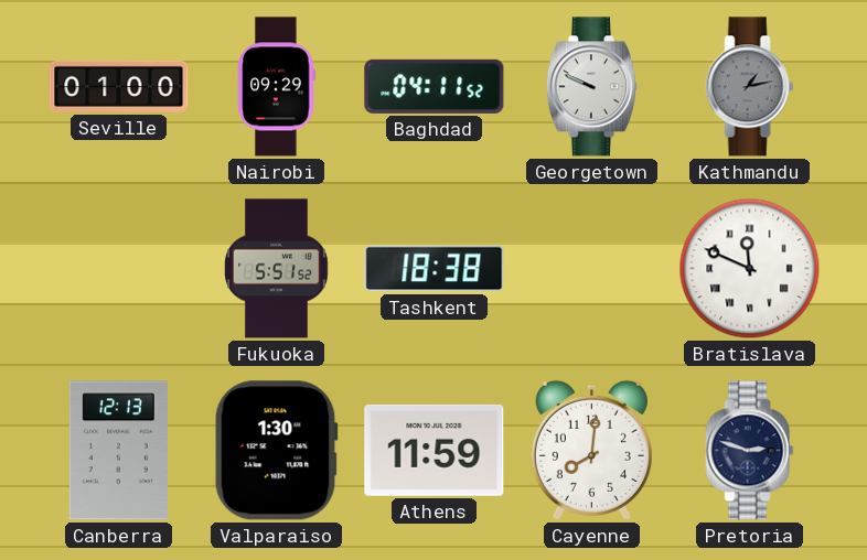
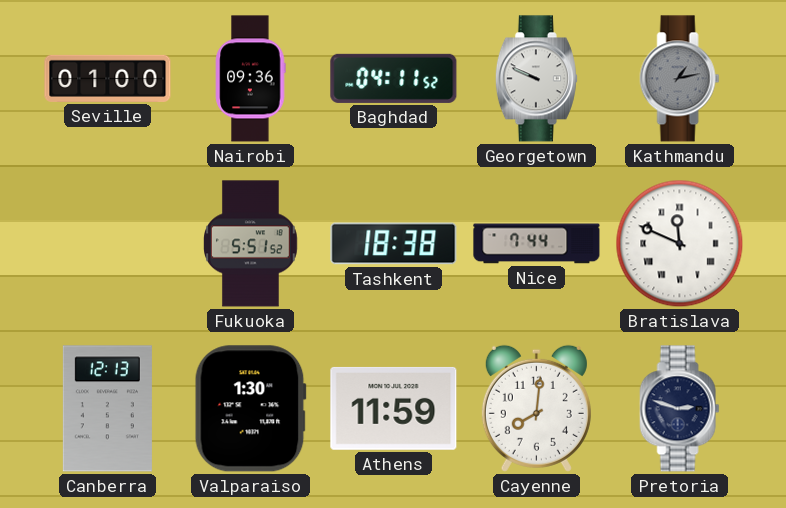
Nairobi: 09:29 -> 09:36
Nice: none -> 7:44
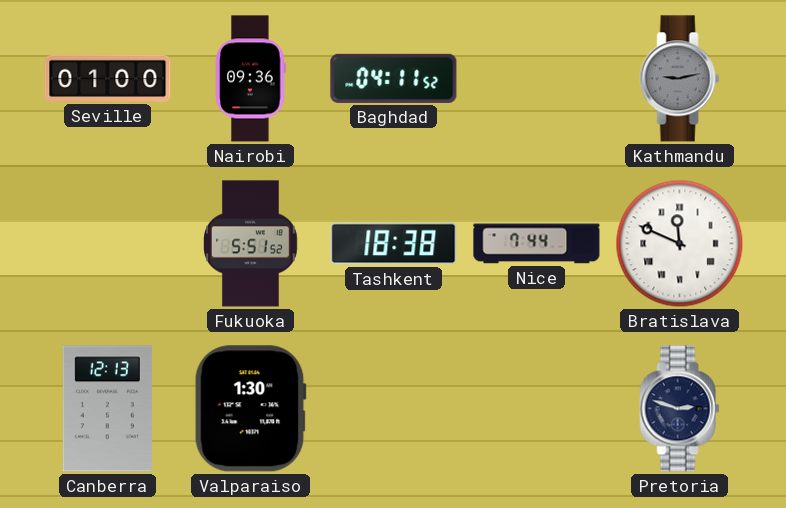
Georgetown: 9:49 -> none
Kathmandu: 1:13 -> 9:13
Athens: 11:59 -> none
Cayenne: 8:01 -> none
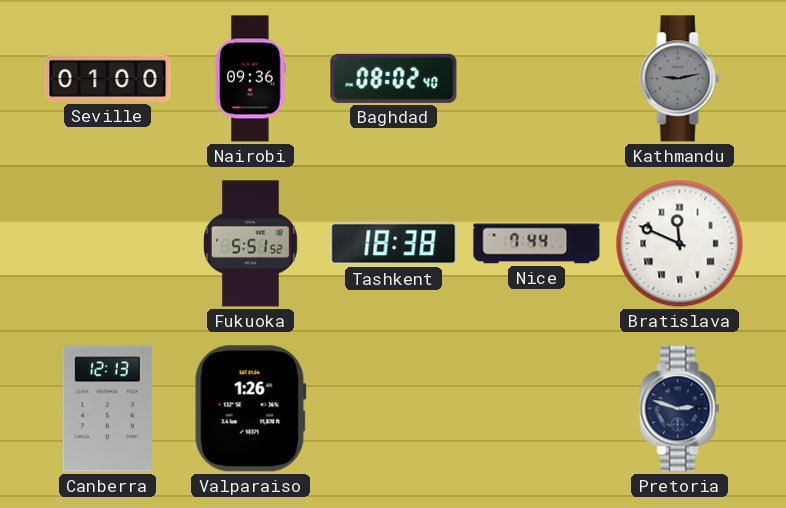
Baghdad: 04:11 -> 08:02
Valparaiso: 1:30 -> 1:26
